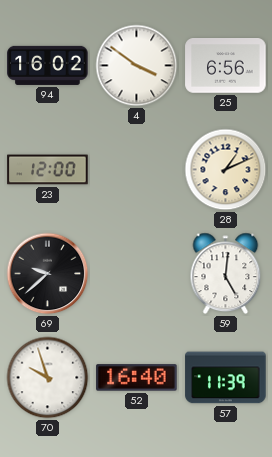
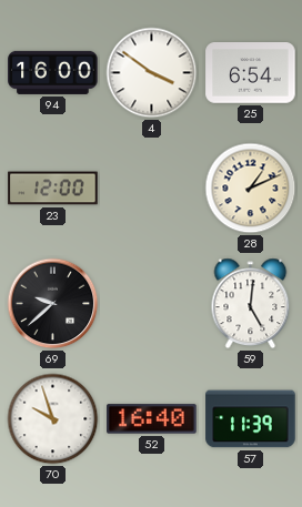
94: 16:02 -> 16:00
25: 6:56 -> 6:54
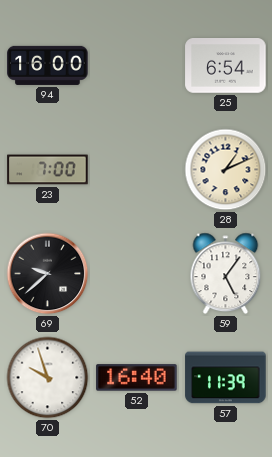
4: 3:51 -> none
23: 12:00 -> 7:00
59: 5:01 -> 5:06
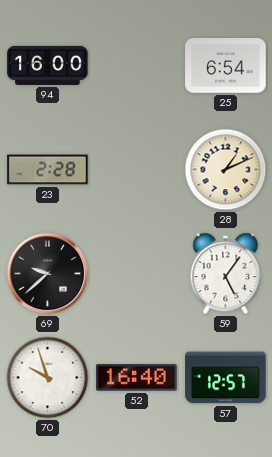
23: 7:00 -> 2:28
57: 11:39 -> 12:57
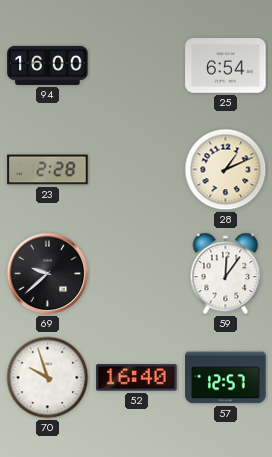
59: 5:06 -> 12:06
